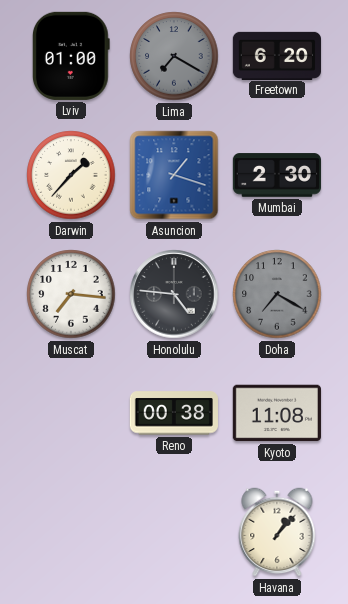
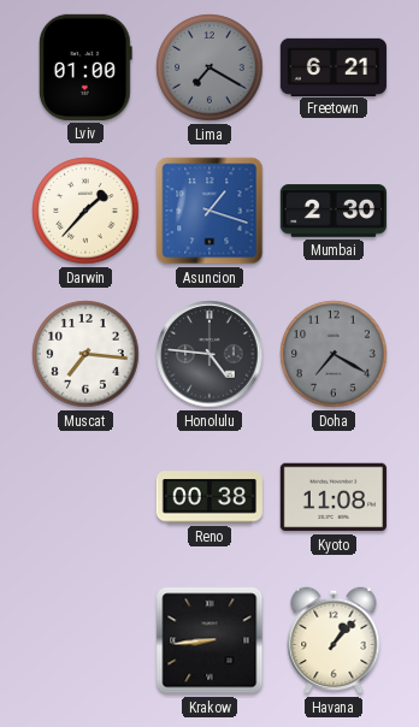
Freetown: 6:20 -> 6:21
Krakow: none -> 8:44
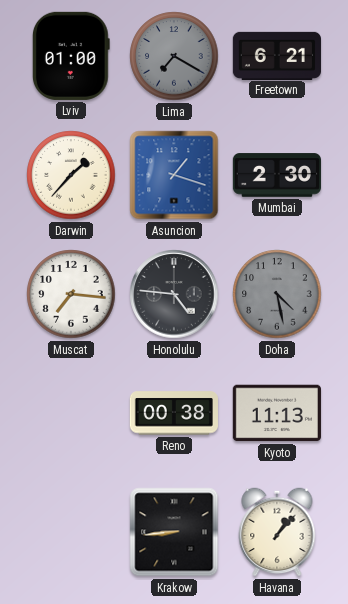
Doha: 7:20 -> 4:28
Kyoto: 11:08 -> 11:13
